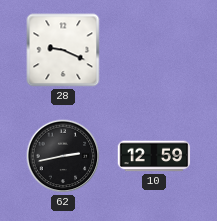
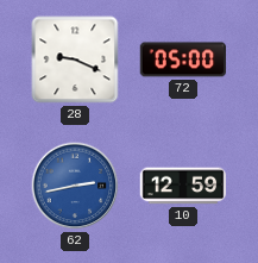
72: none -> 05:00
62 dial: black -> blue
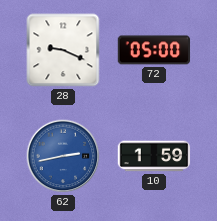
10: 12:59 -> 1:59
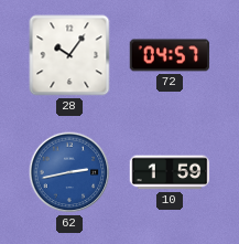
28: 9:19 -> 10:06
72: 05:00 -> 04:57
